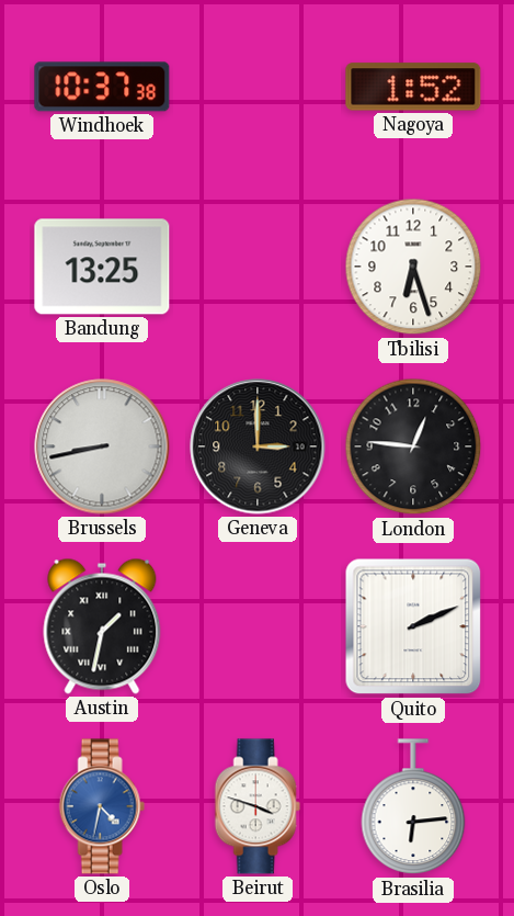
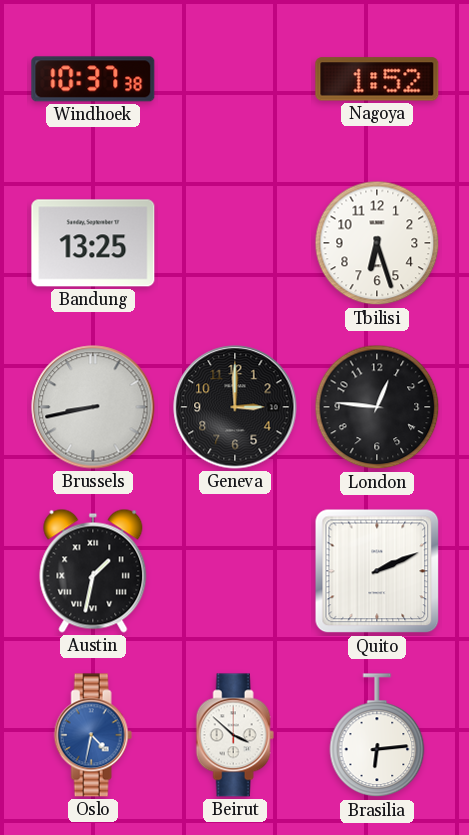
Beirut: 3:48 -> 3:52
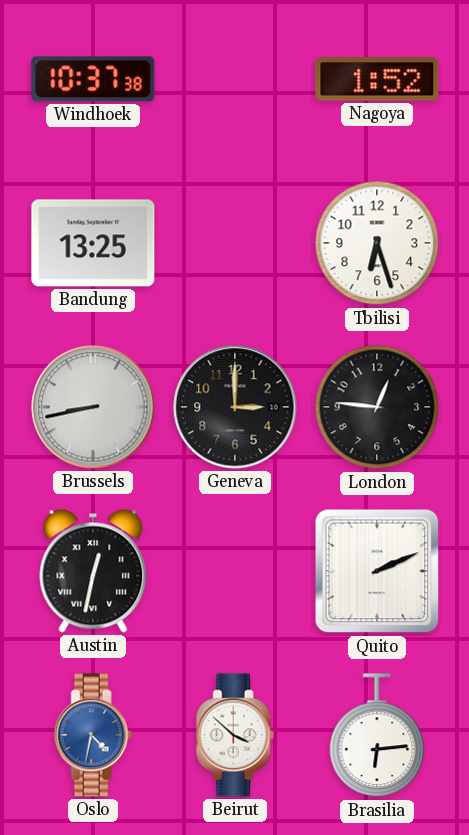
Austin: 1:32 -> 12:32
